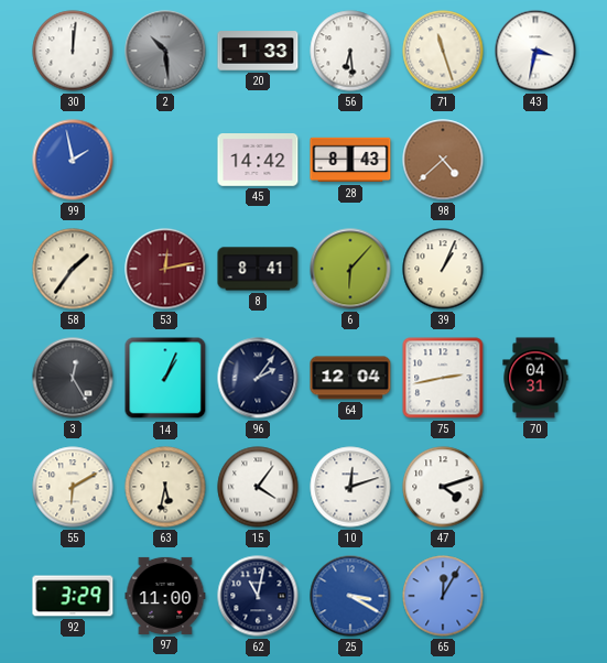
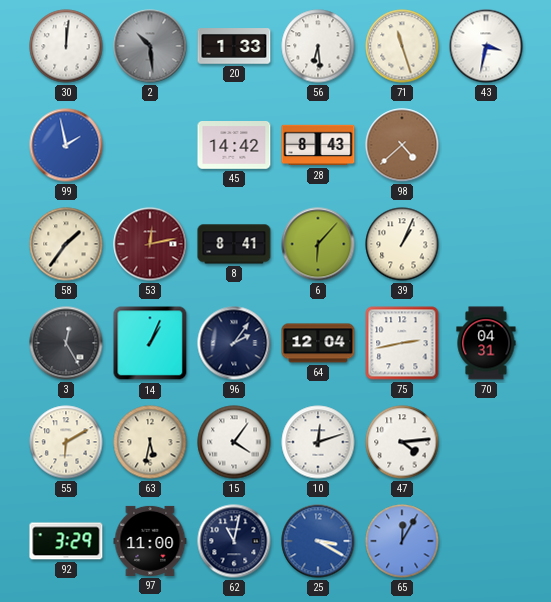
47: 4:12 -> 4:14
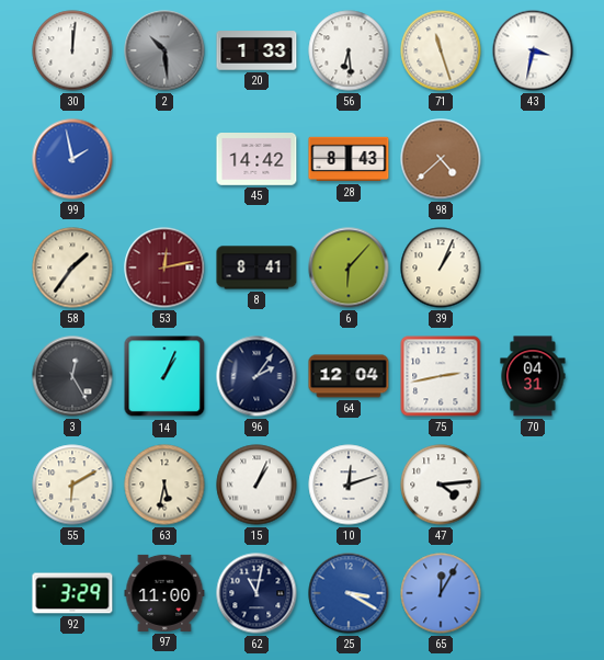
15: 4:06 -> 1:04
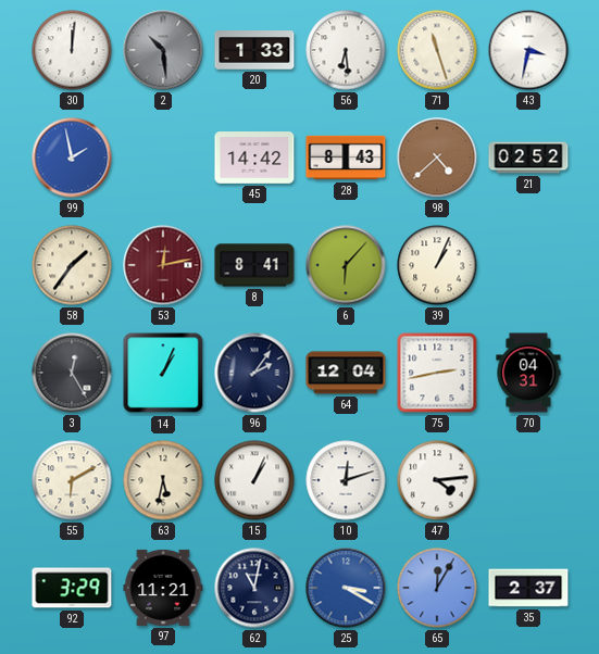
21: none -> 02:52
97: 11:00 -> 11:21
35: none -> 2:37
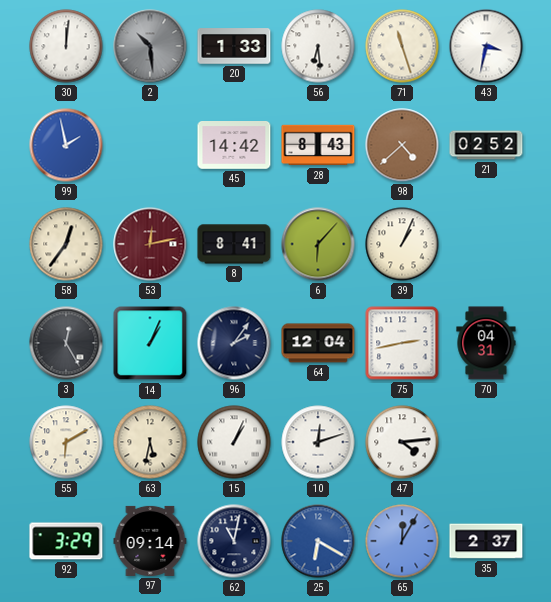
58: 1:36 -> 12:36
97: 11:21 -> 09:14
25: 3:20 -> 6:20
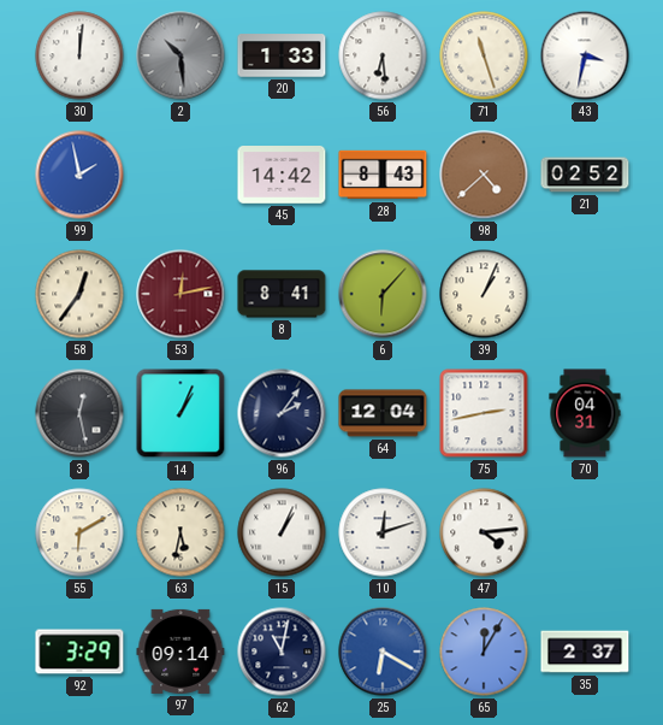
3: 12:25 -> 12:28
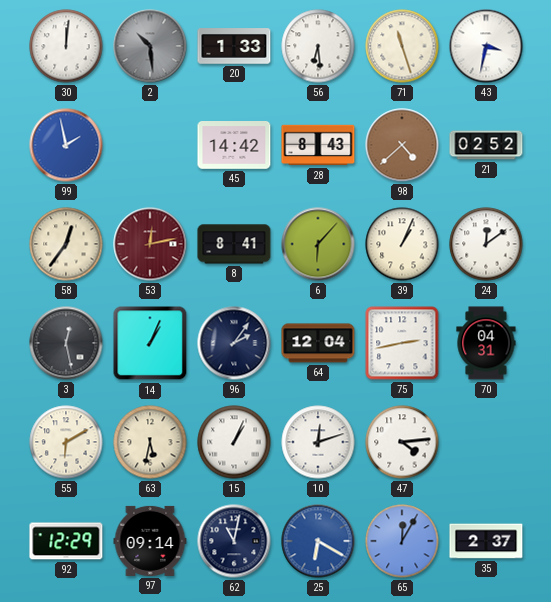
24: none -> 12:09
92: 3:29 -> 12:29
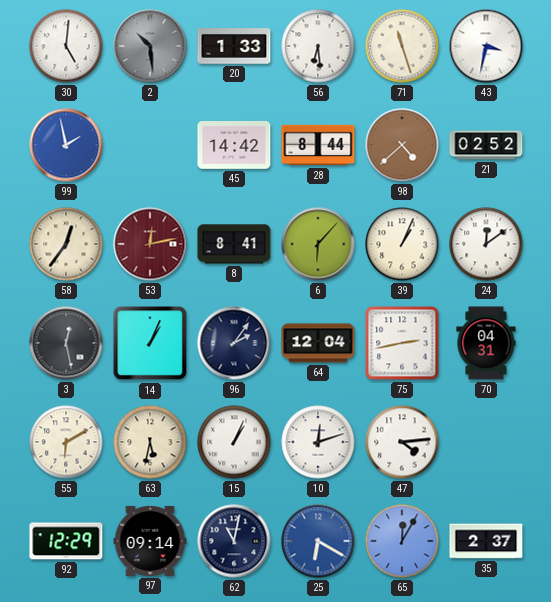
30: 12:01 -> 5:01
28: 8:43 -> 8:44
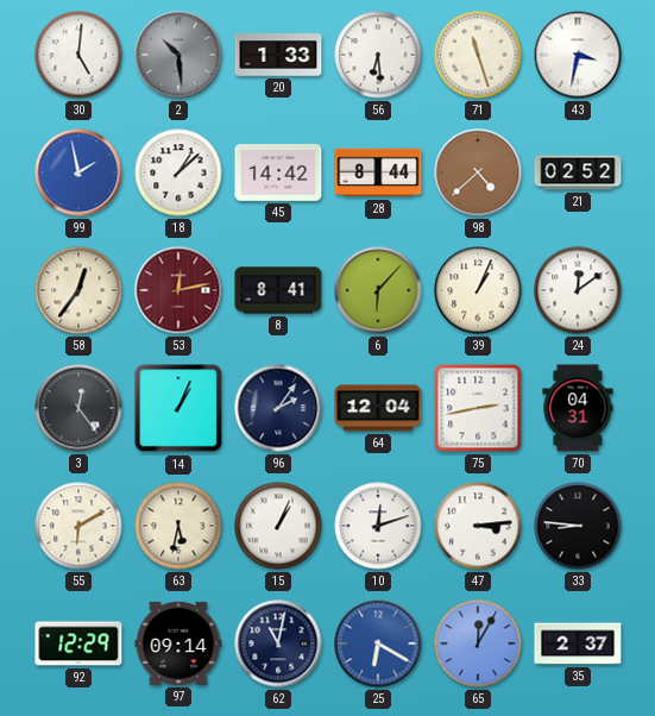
18: none -> 1:08
3: 12:28 -> 12:24
47: 4:14 -> 3:14
33: none -> 8:46
